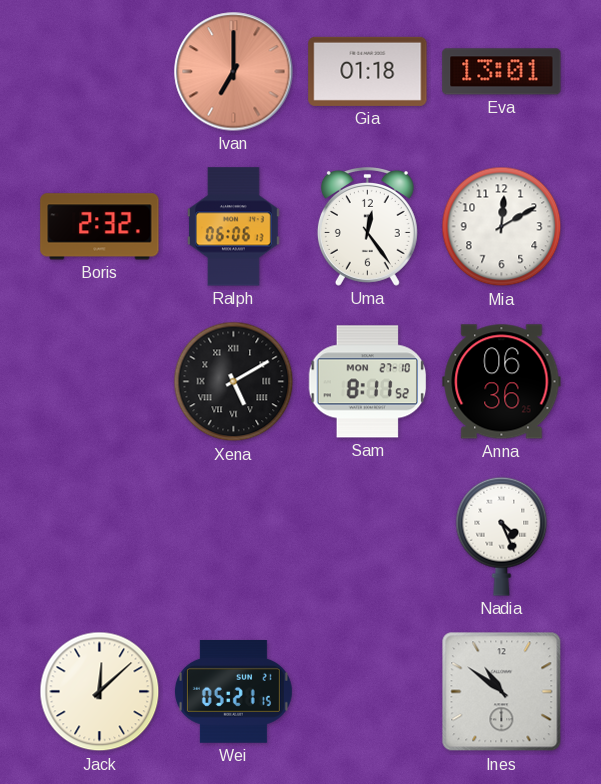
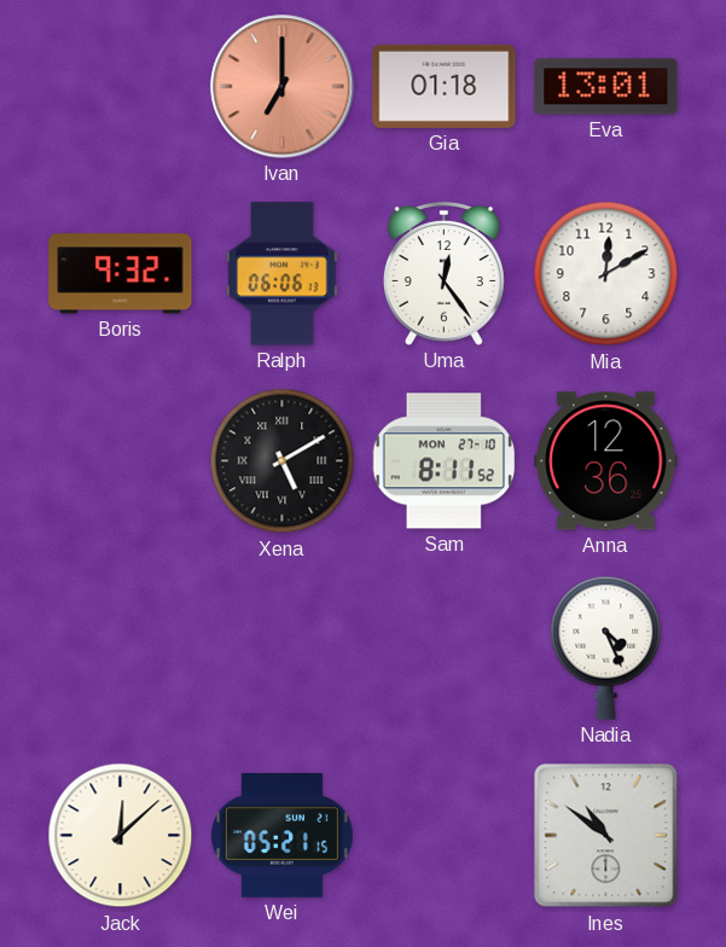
Boris: 2:32 -> 9:32
Anna: 06:36 -> 12:36
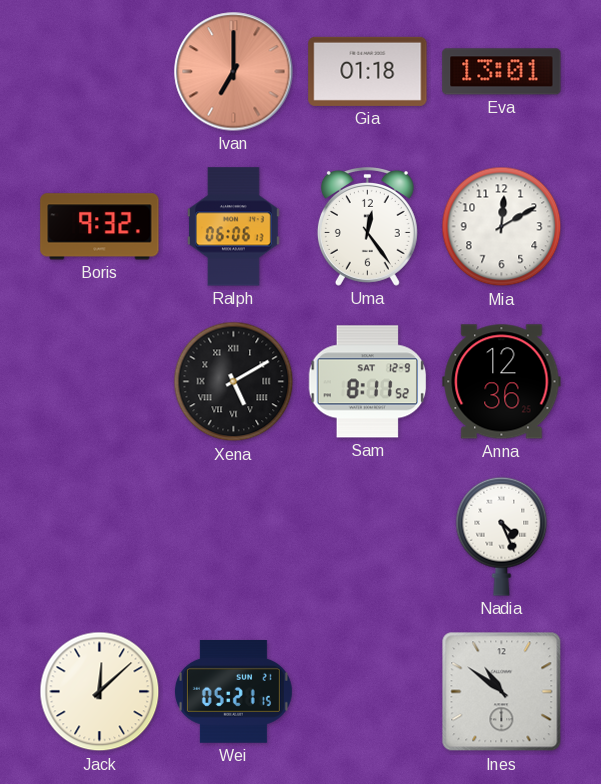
Sam date: MON 27-10 -> SAT 12-9
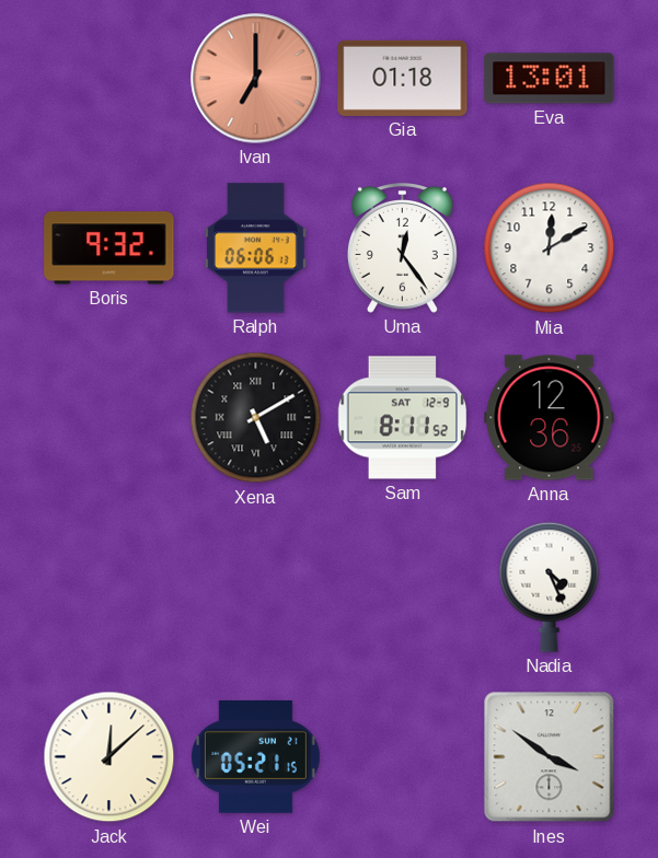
Ines: 10:51 -> 3:51
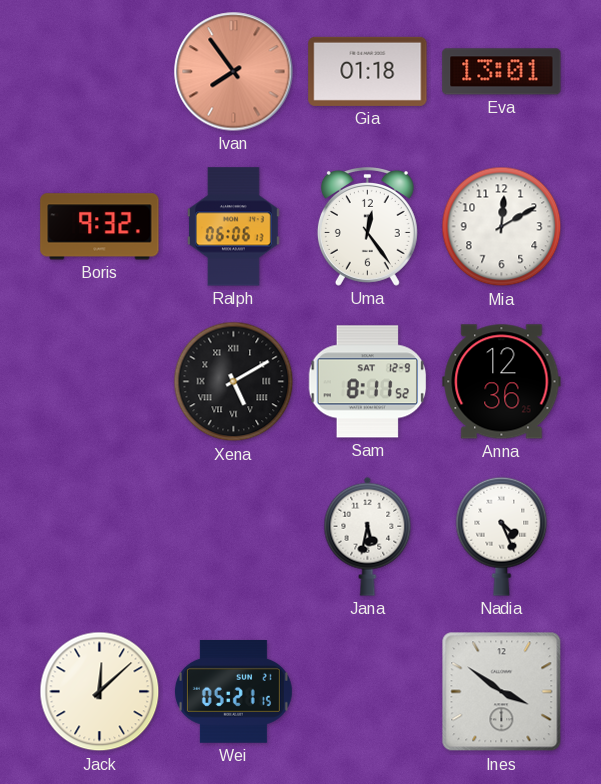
Ivan: 7:00 -> 7:54
Jana: none -> 5:32
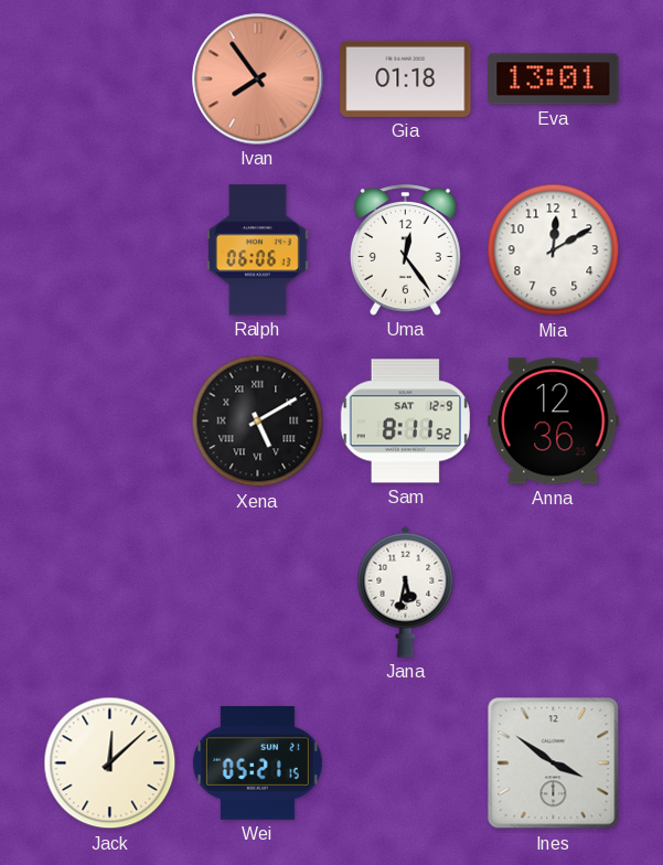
Boris: 9:32 -> none
Nadia: 4:26 -> none
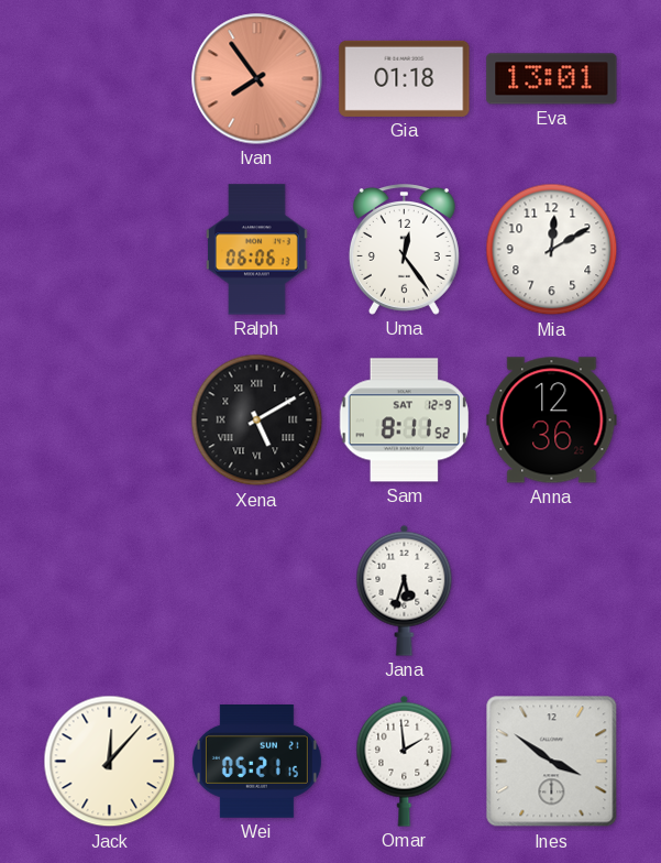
Jana: 5:32 -> 5:33
Jack: 12:08 -> 12:07
Omar: none -> 1:59
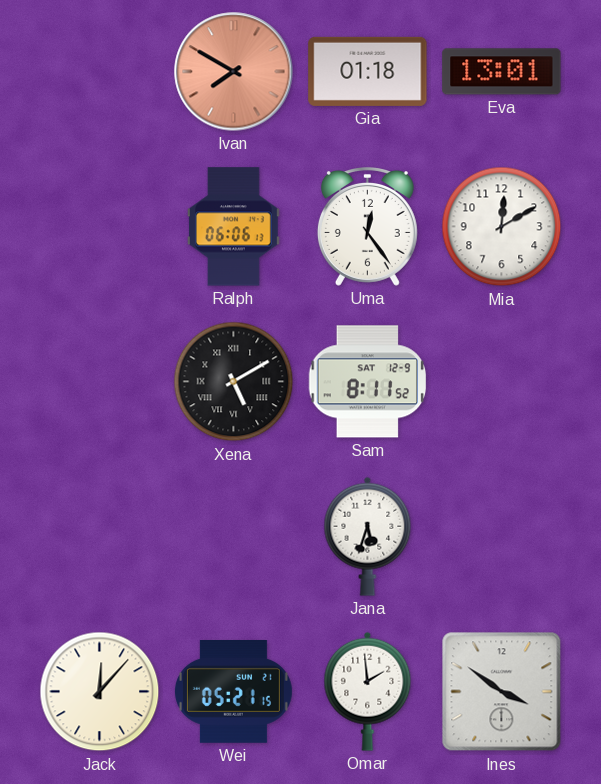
Ivan: 7:54 -> 7:50
Anna: 12:36 -> none
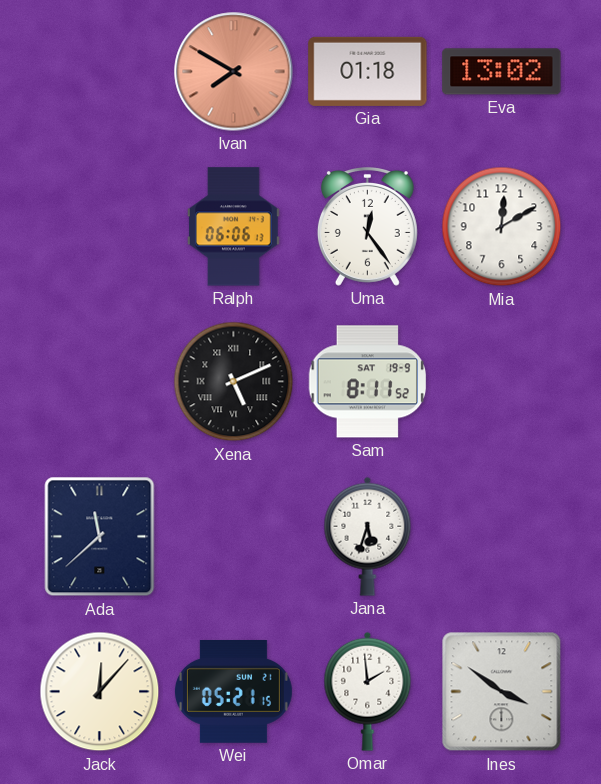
Eva: 13:01 -> 13:02
Xena: 5:10 -> 5:11
Sam date: SAT 12-9 -> SAT 19-9
Ada: none -> 11:38
